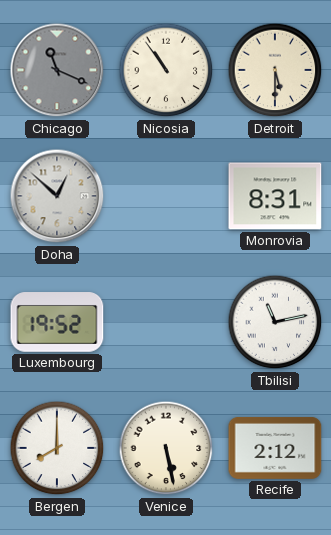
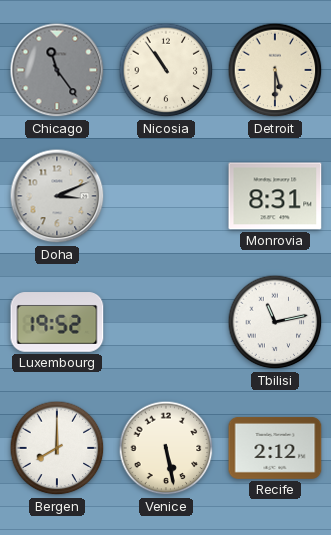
Chicago: 11:19 -> 11:24
Doha: 12:52 -> 3:11
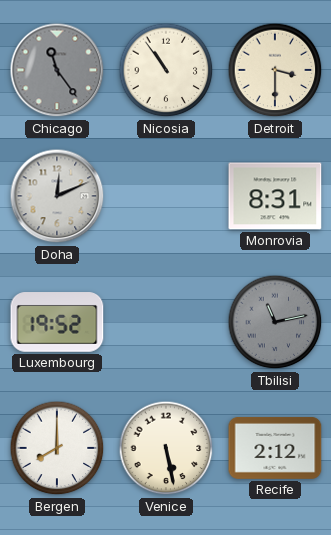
Detroit: 5:30 -> 3:30
Doha: 3:11 -> 12:11
Tbilisi dial: white -> grey
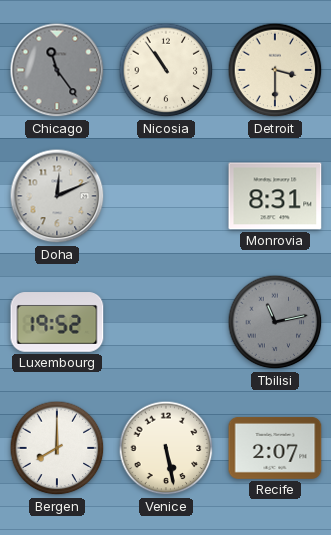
Recife: 2:12 -> 2:07
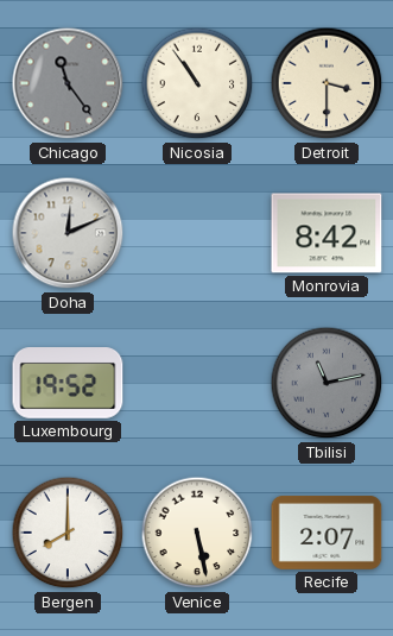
Monrovia: 8:31 -> 8:42
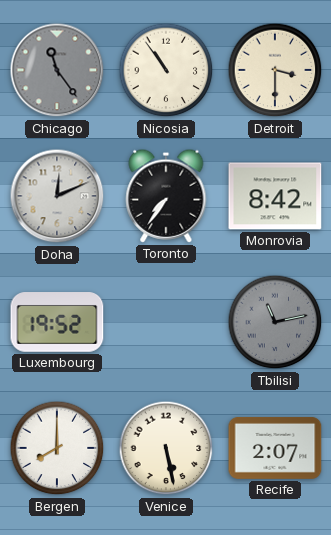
Toronto: none -> 7:36
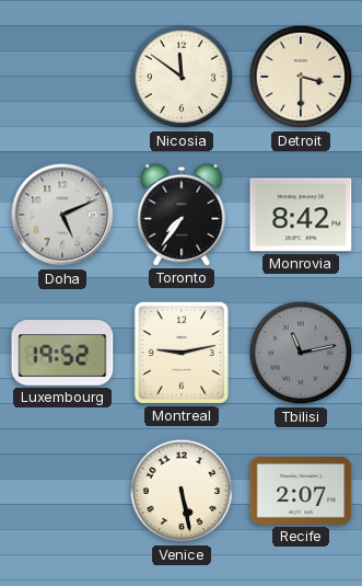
Chicago: 11:24 -> none
Nicosia: 10:54 -> 11:51
Doha: 12:11 -> 5:11
Montreal: none -> 9:13
Bergen: 8:00 -> none
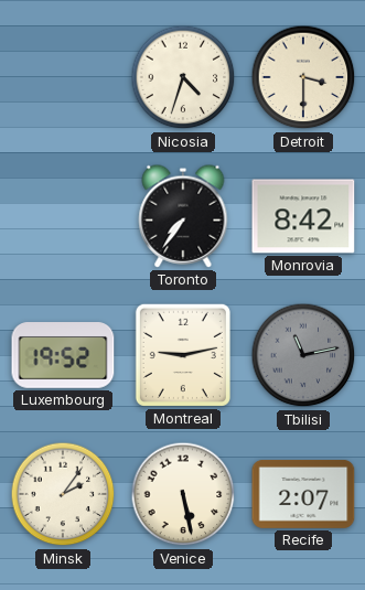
Nicosia: 11:51 -> 4:33
Doha: 5:11 -> none
Minsk: none -> 2:06
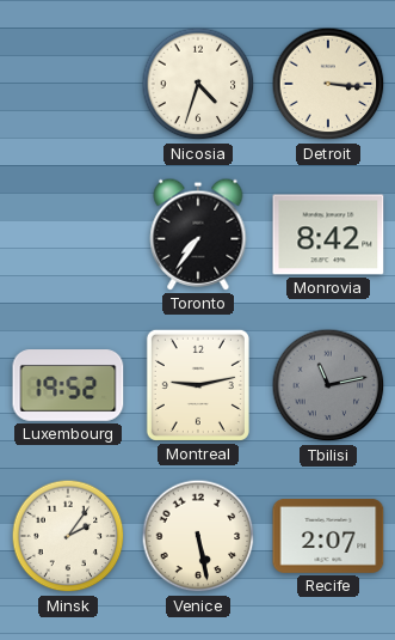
Detroit: 3:30 -> 3:16
